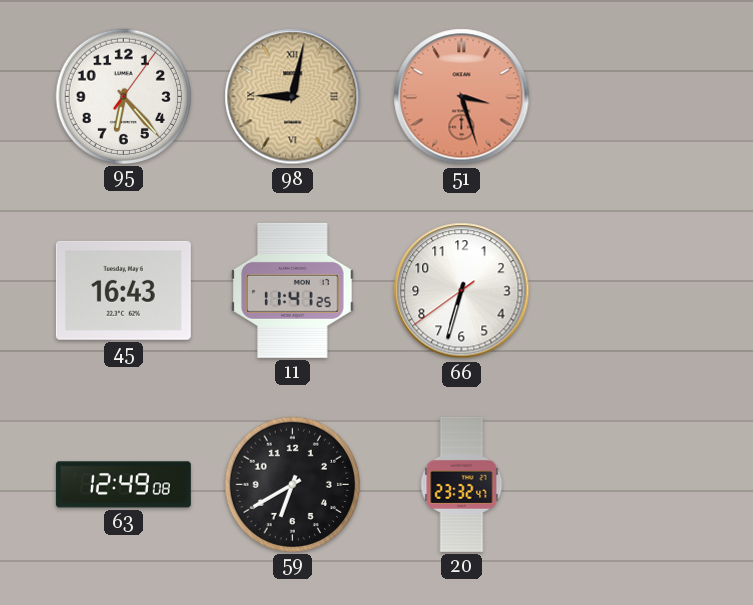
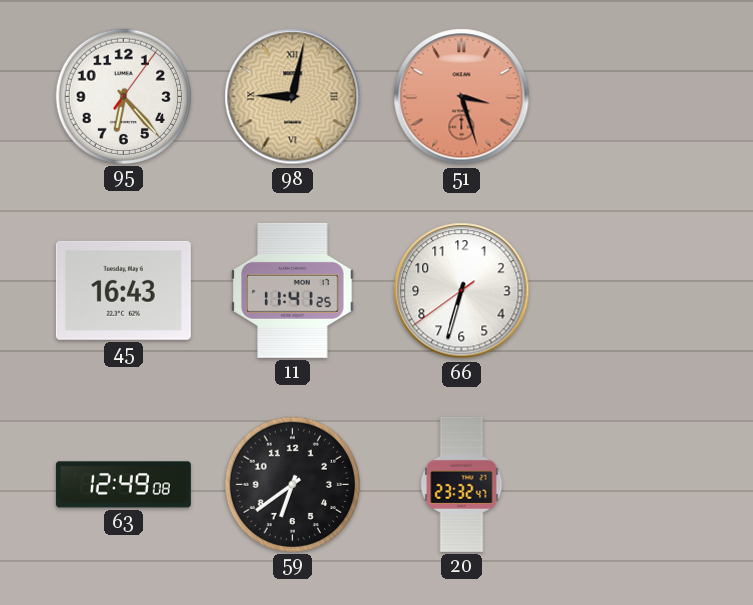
59: 6:40 -> 6:39
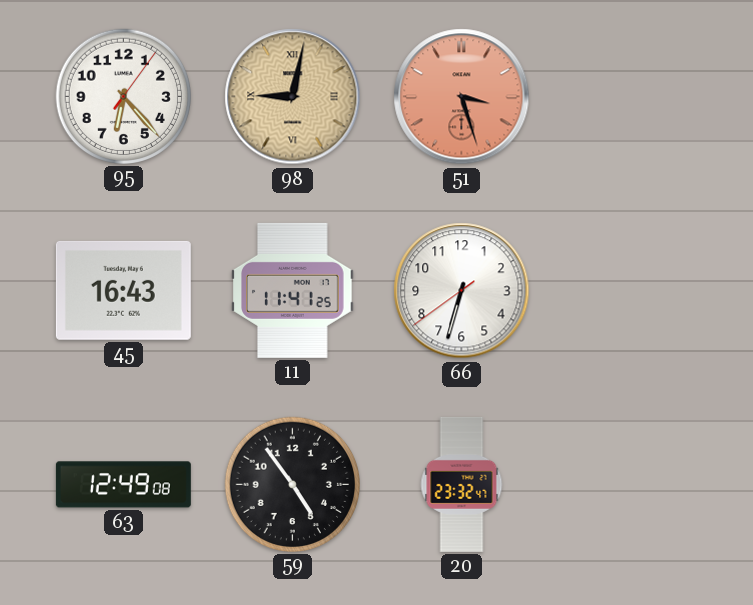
59: 6:39 -> 4:54
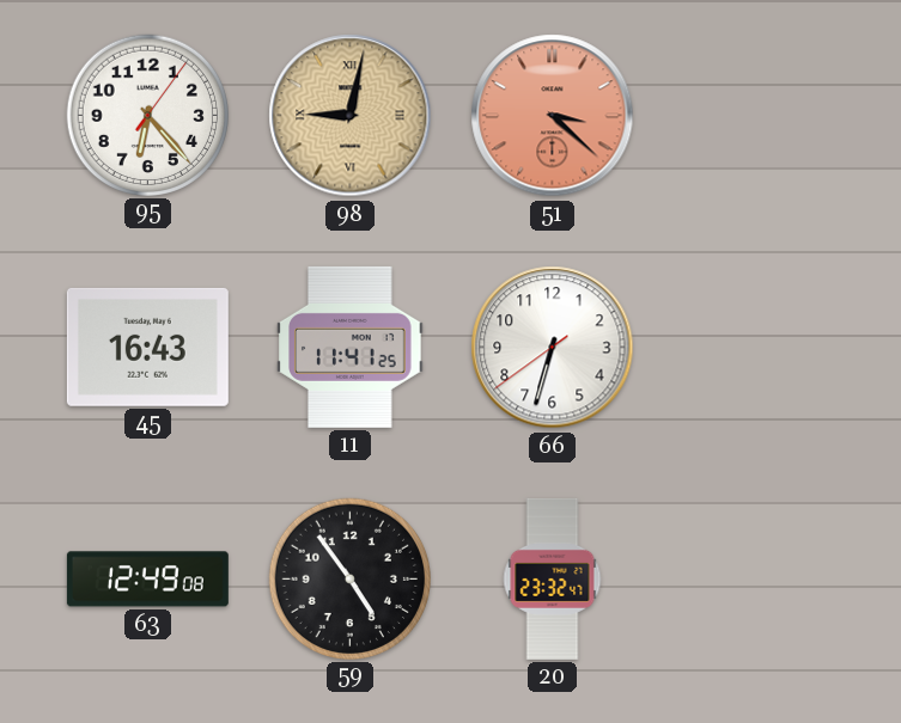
51: 3:27 -> 3:22
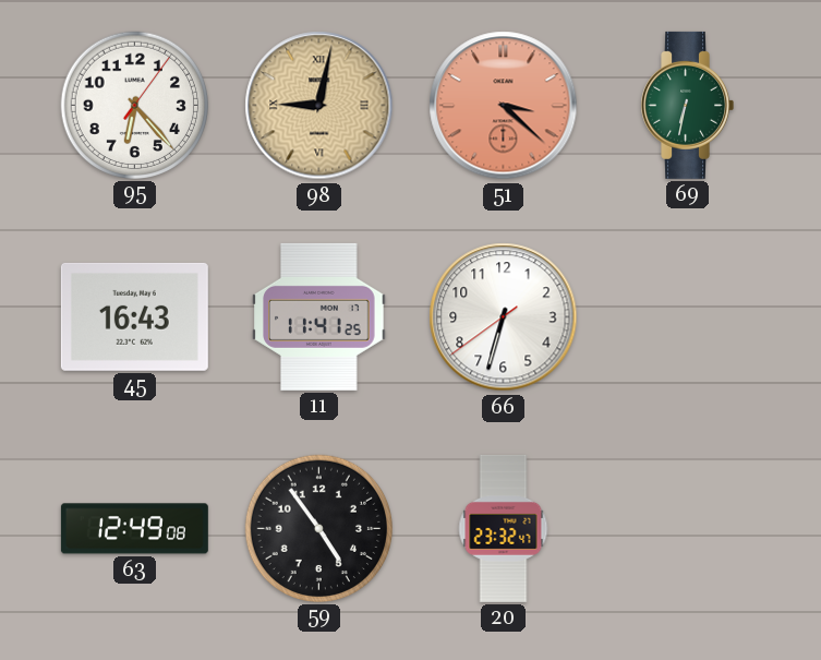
69: none -> 6:32
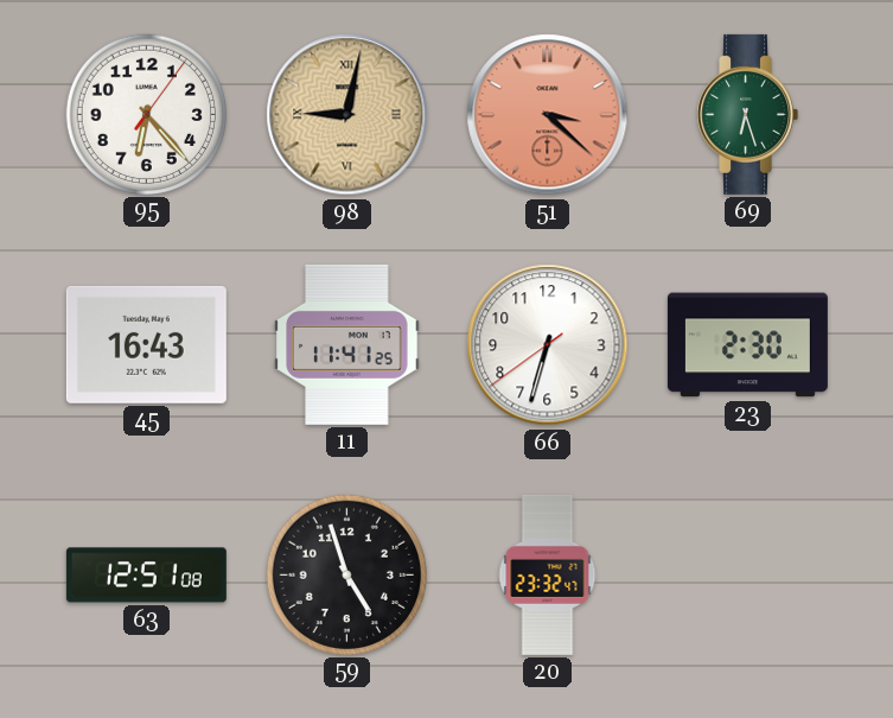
69: 6:32 -> 6:27
23: none -> 2:30
63: 12:49 -> 12:51
59: 4:54 -> 4:57
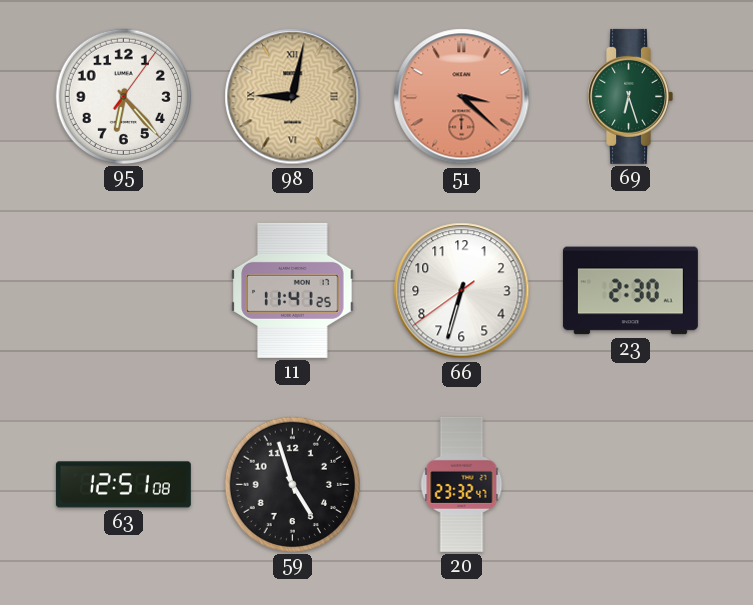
45: 16:43 -> none
